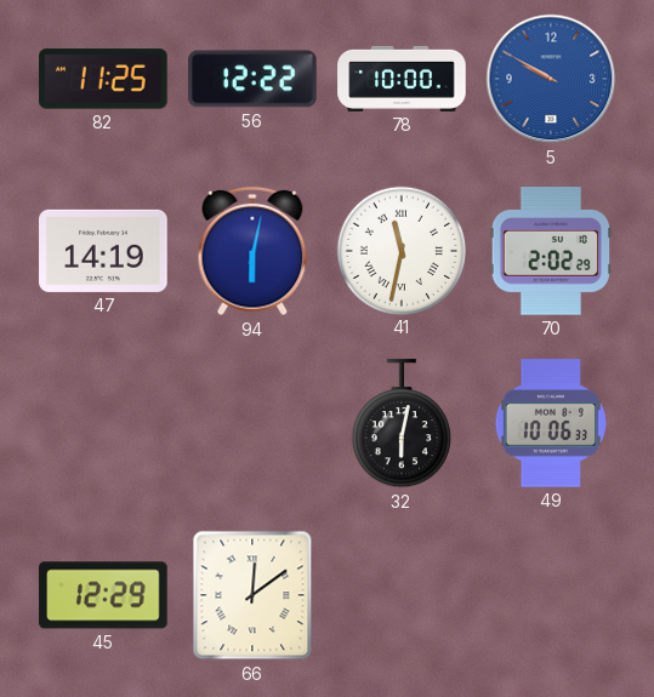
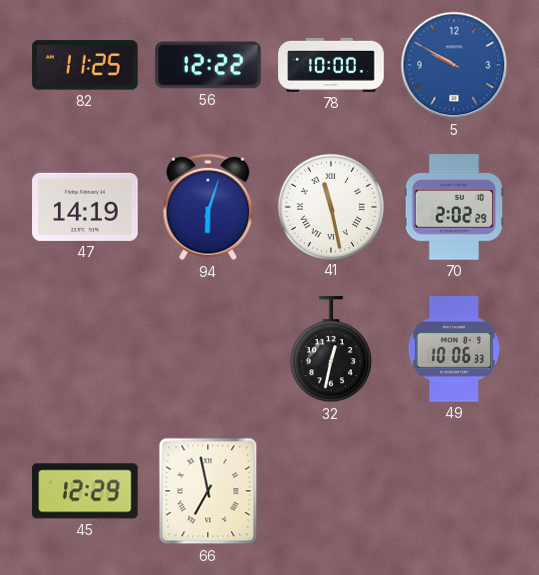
94: 6:02 -> 6:03
41: 11:32 -> 11:28
32: 6:02 -> 12:32
66: 12:09 -> 6:58
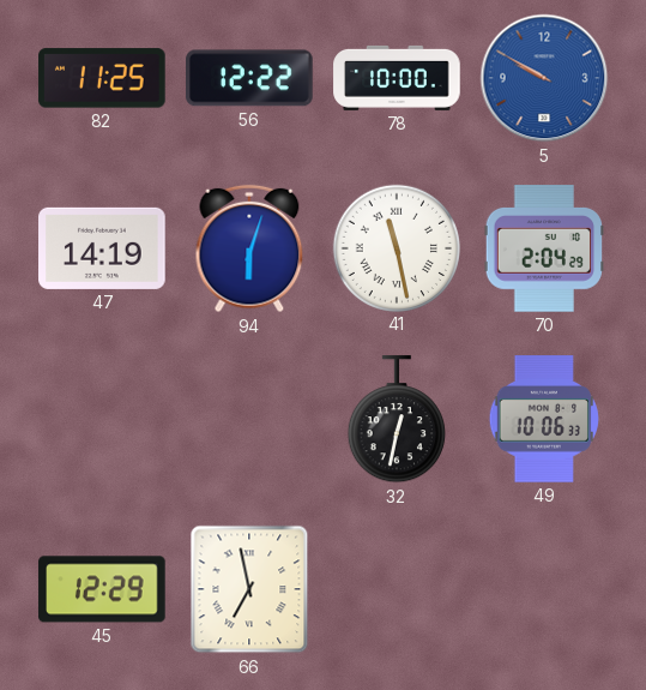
70: 2:02 -> 2:04
